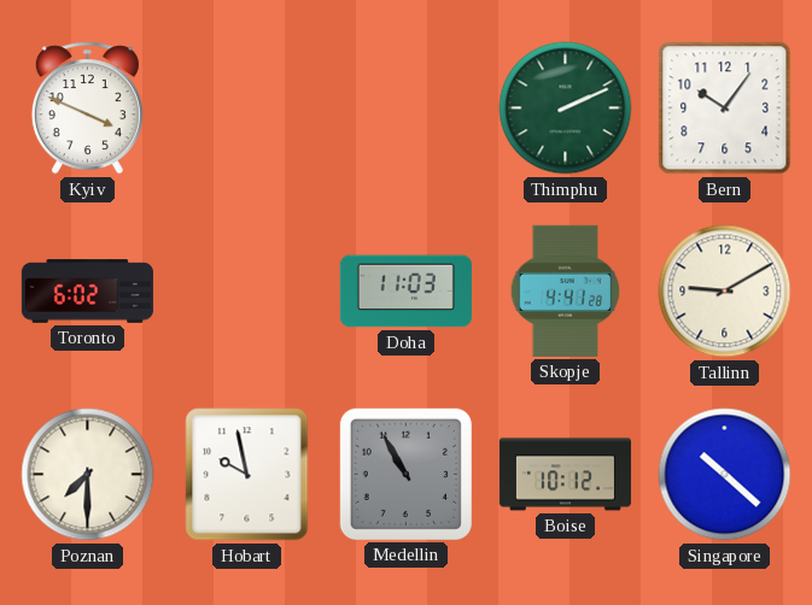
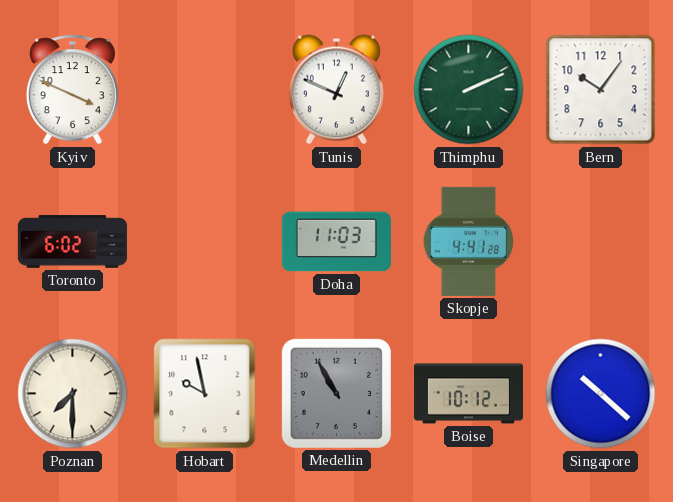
Tunis: none -> 12:49
Tallinn: 9:10 -> none
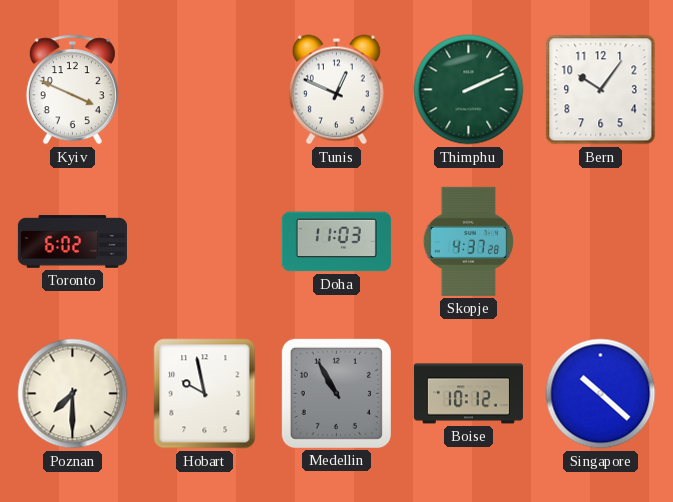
Skopje: 4:41 -> 4:37
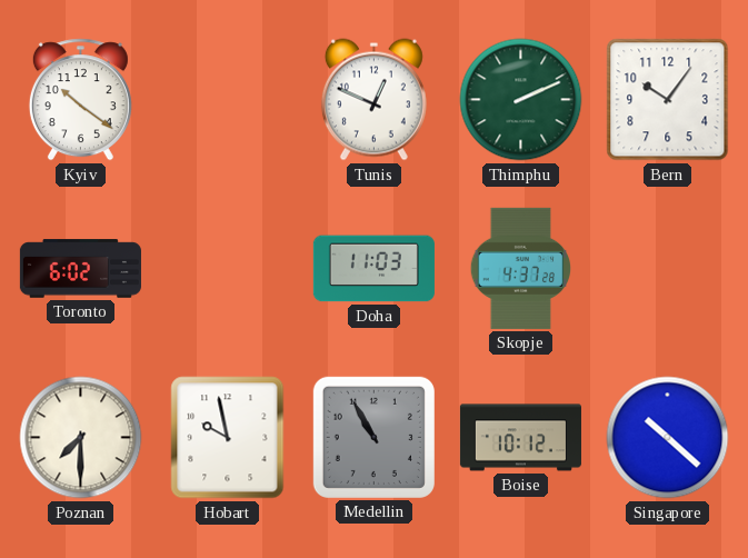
Kyiv: 3:49 -> 10:21
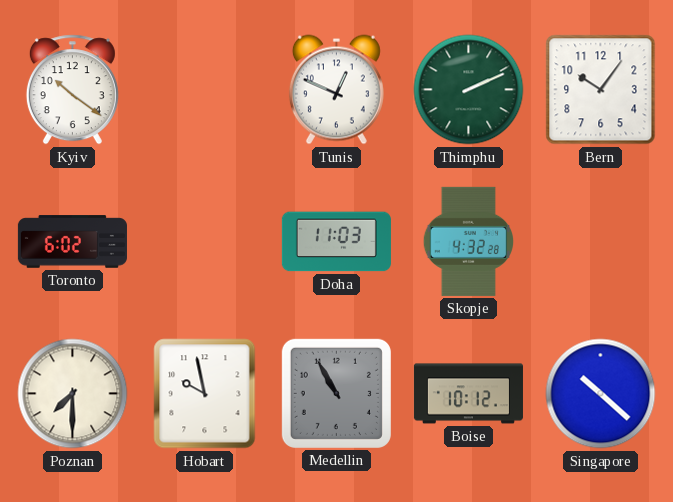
Skopje: 4:37 -> 4:32
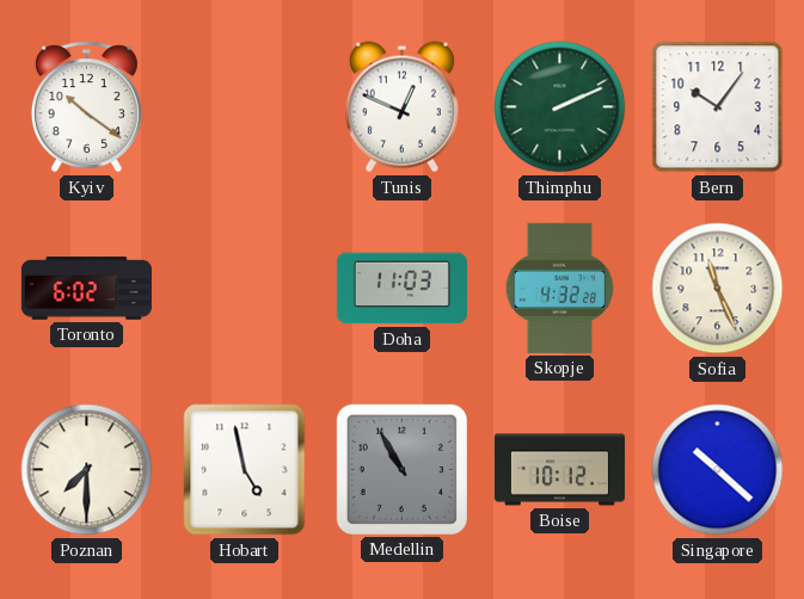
Sofia: none -> 11:26
Hobart: 9:58 -> 4:58
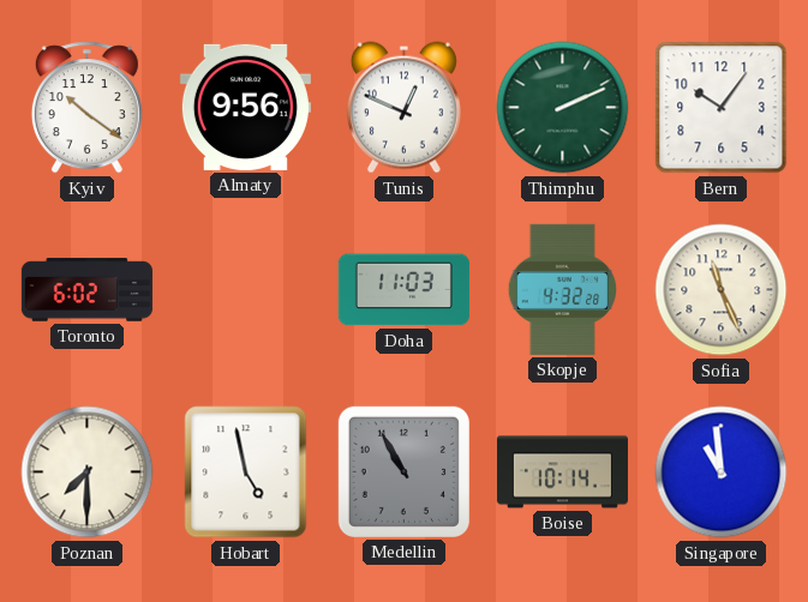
Almaty: none -> 9:56
Boise: 10:12 -> 10:14
Singapore: 10:22 -> 10:59
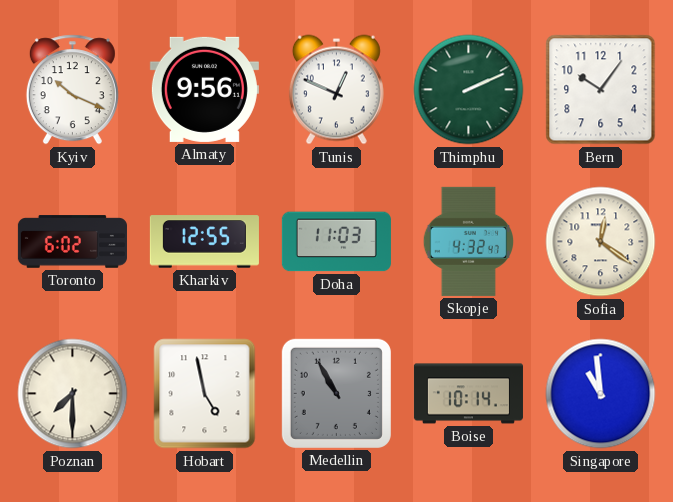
Kyiv: 10:21 -> 10:19
Kharkiv: none -> 12:55
Skopje: 4:32:28 -> 4:32:47
Sofia: 11:26 -> 12:21
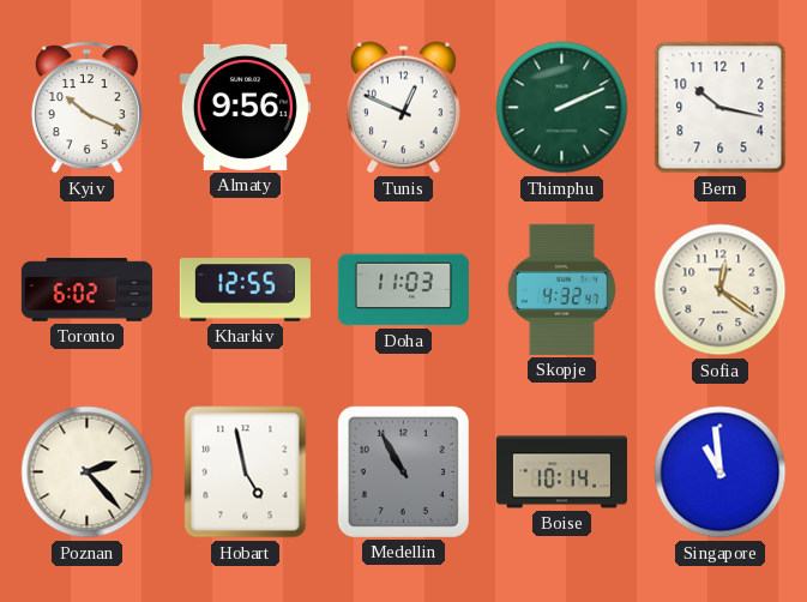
Bern: 10:06 -> 10:17
Poznan: 7:30 -> 2:23
